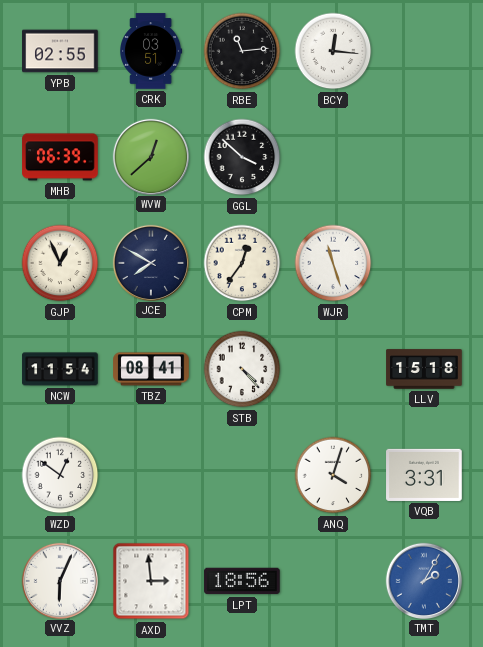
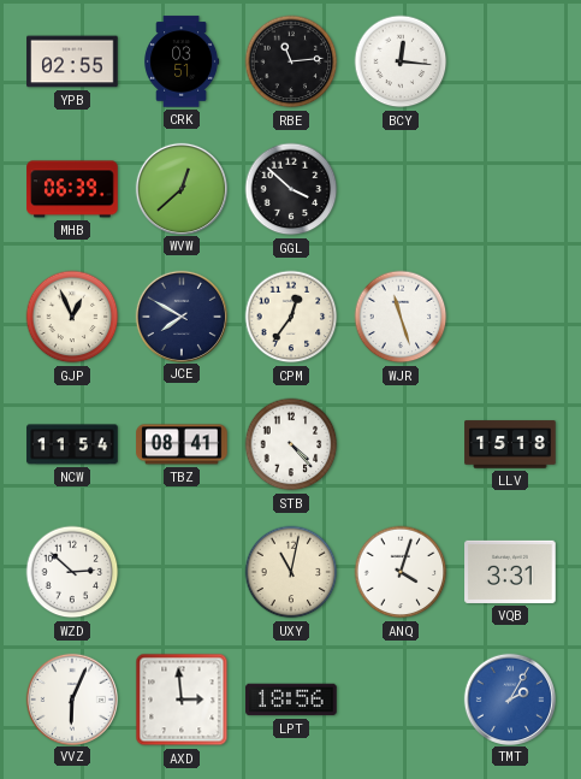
WZD: 12:51 -> 2:52
UXY: none -> 11:02
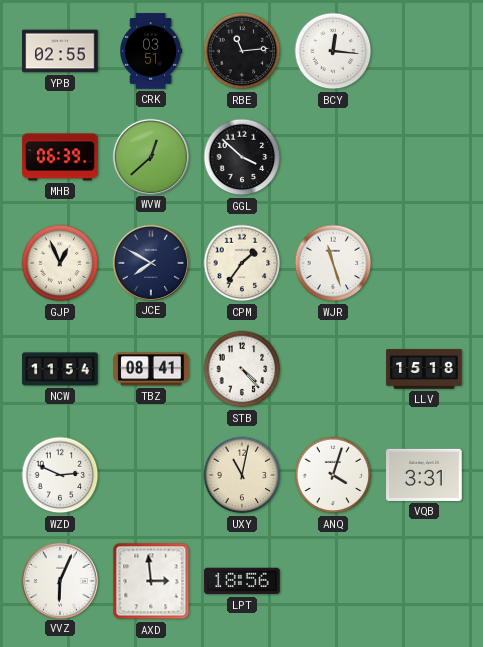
CPM: 12:36 -> 1:36
WZD: 2:52 -> 2:49
TMT: 2:05 -> none
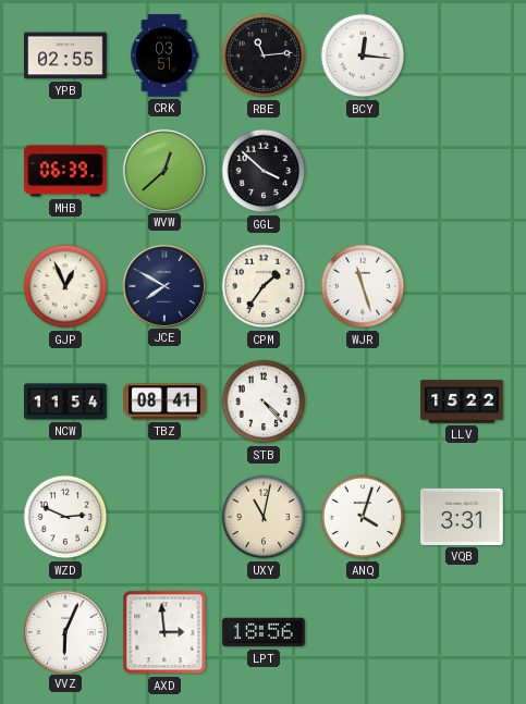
LLV: 15:18 -> 15:22
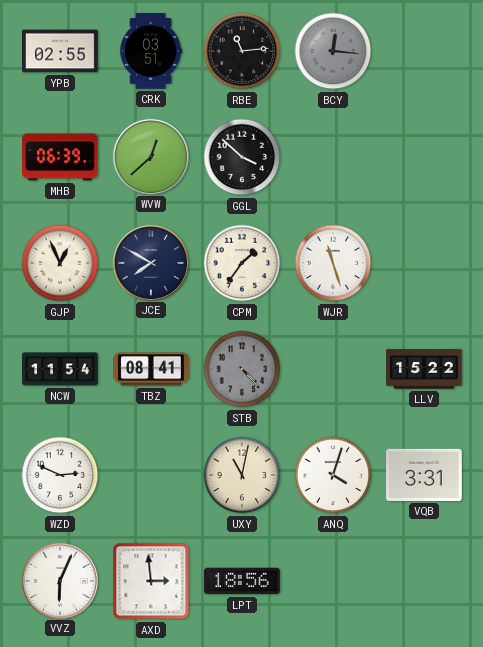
BCY dial: white -> grey
STB dial: white -> grey
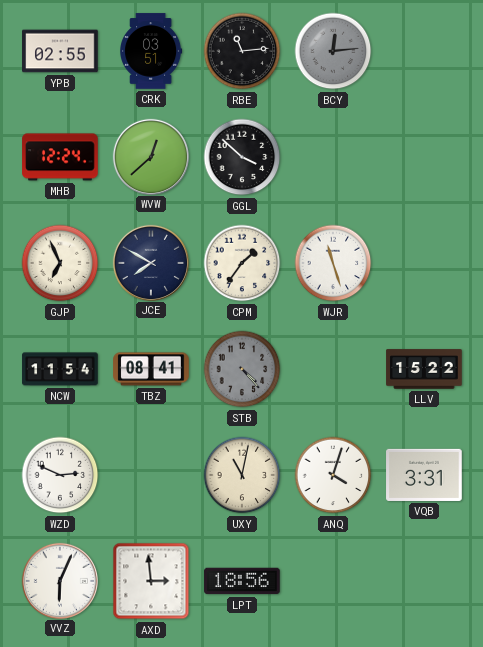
BCY: 12:16 -> 12:14
MHB: 06:39 -> 12:24
GJP: 12:56 -> 6:56
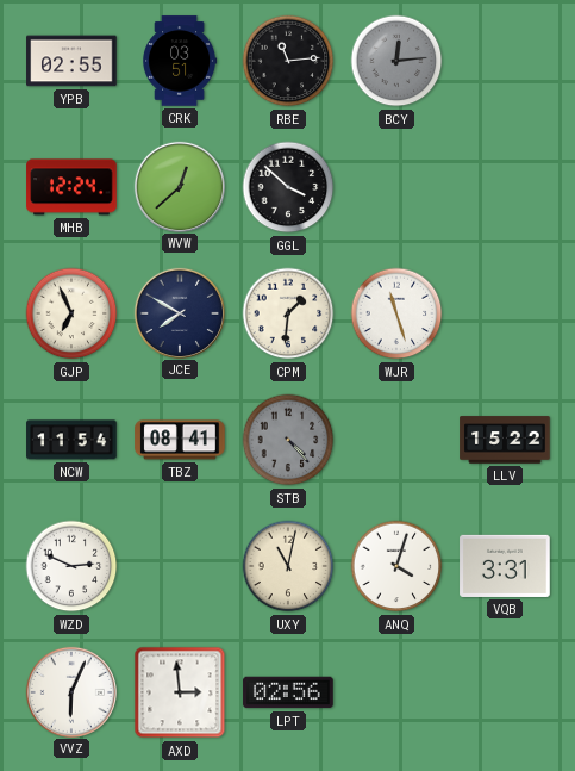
CPM: 1:36 -> 1:31
LPT: 18:56 -> 02:56
